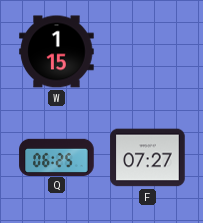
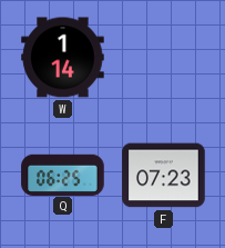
W: 1:15 -> 1:14
F: 07:27 -> 07:23
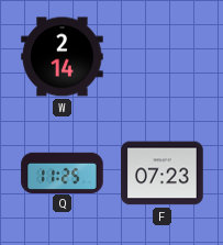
W: 1:14 -> 2:14
Q: 06:25 -> 11:25
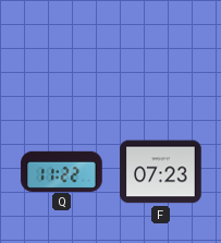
W: 2:14 -> none
Q: 11:25 -> 11:22
